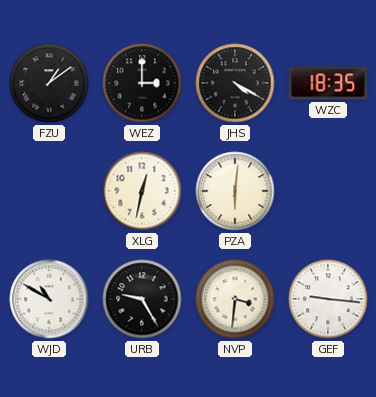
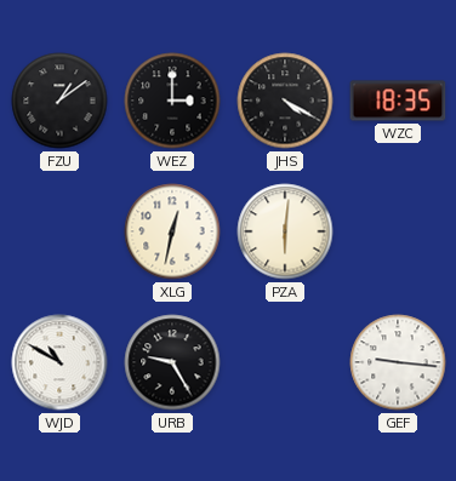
NVP: 3:31 -> none
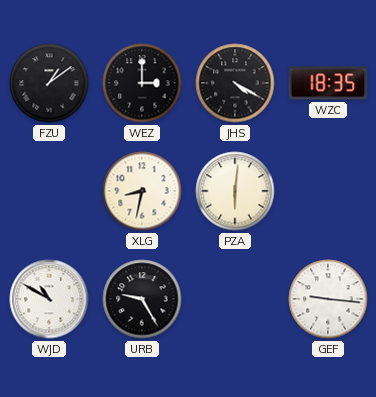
XLG: 12:32 -> 8:32
